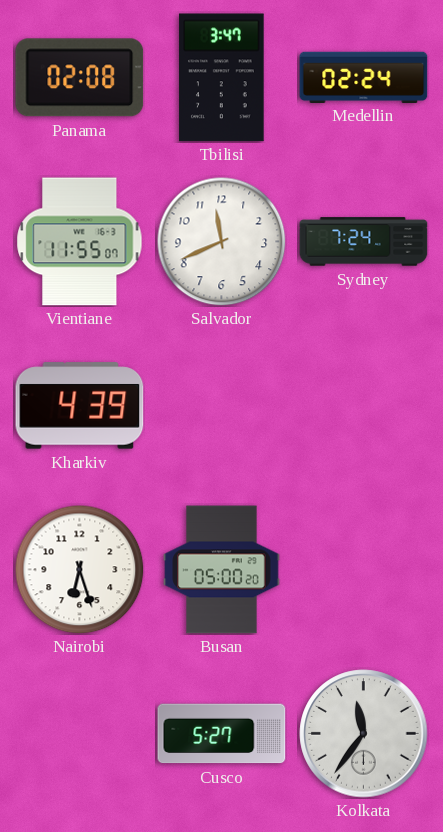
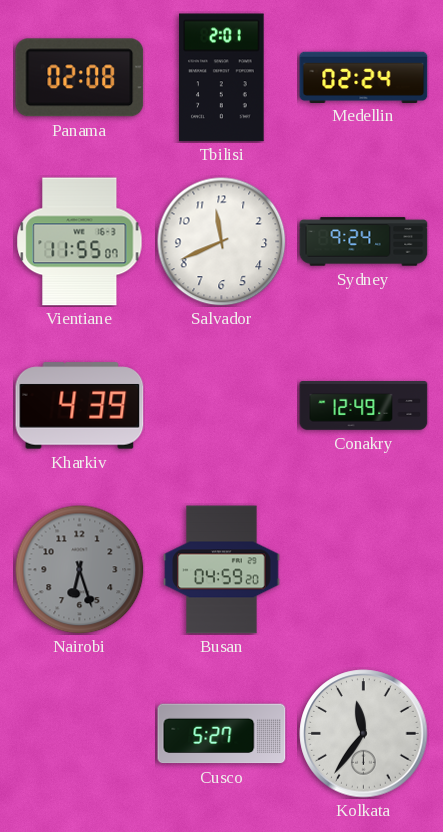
Tbilisi: 3:47 -> 2:01
Sydney: 7:24 -> 9:24
Conakry: none -> 12:49
Nairobi dial: white -> grey
Busan: 05:00 -> 04:59
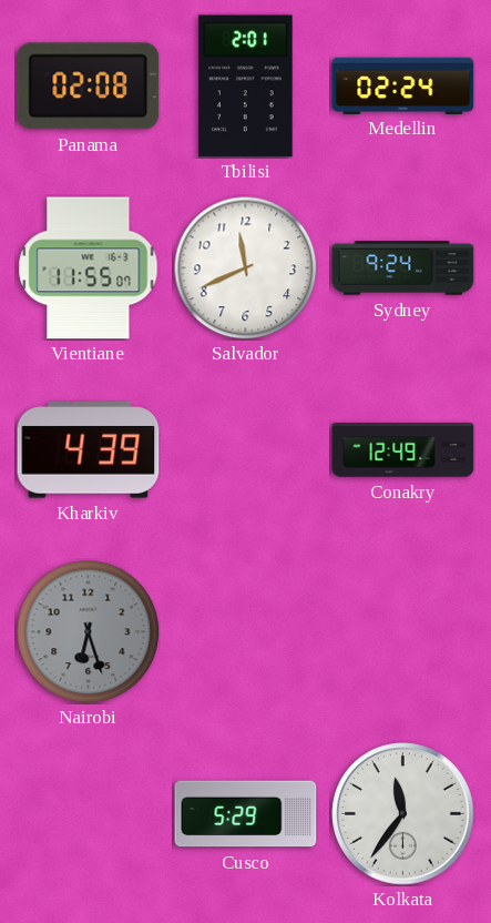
Busan: 04:59 -> none
Cusco: 5:27 -> 5:29
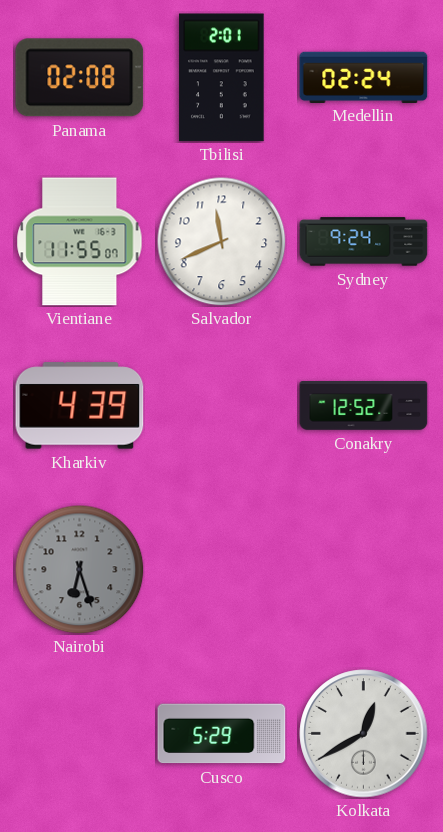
Conakry: 12:49 -> 12:52
Kolkata: 11:36 -> 12:40
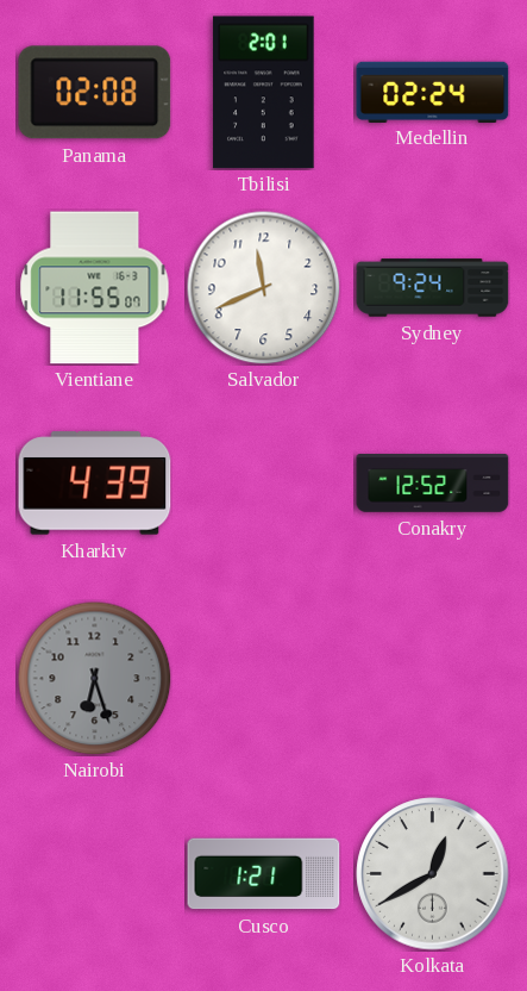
Cusco: 5:29 -> 1:21
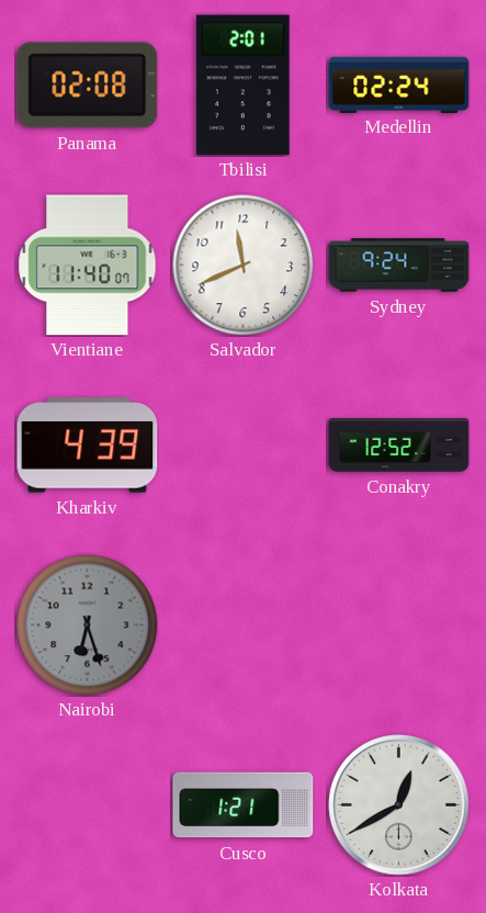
Vientiane: 11:55 -> 11:40
